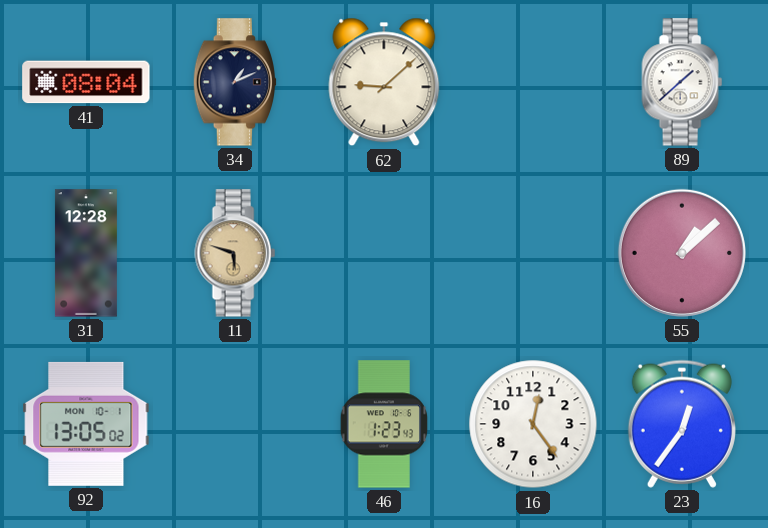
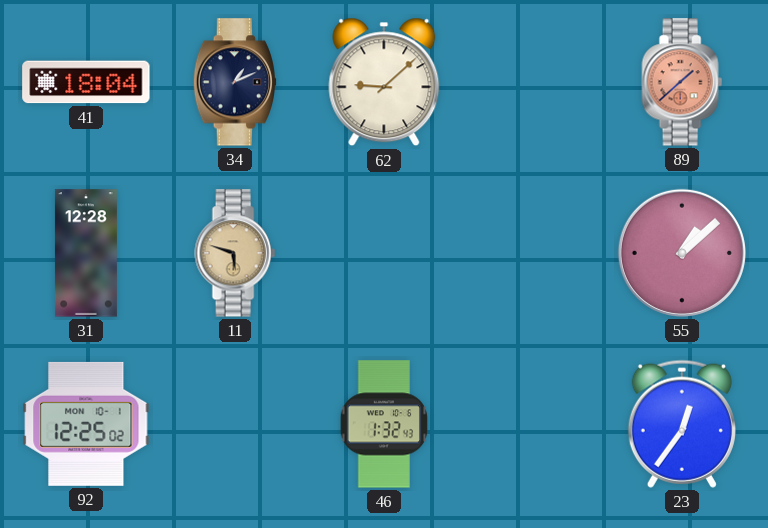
41: 08:04 -> 18:04
89 dial: white -> salmon
92: 13:05 -> 12:25
46: 1:23 -> 1:32
16: 12:24 -> none
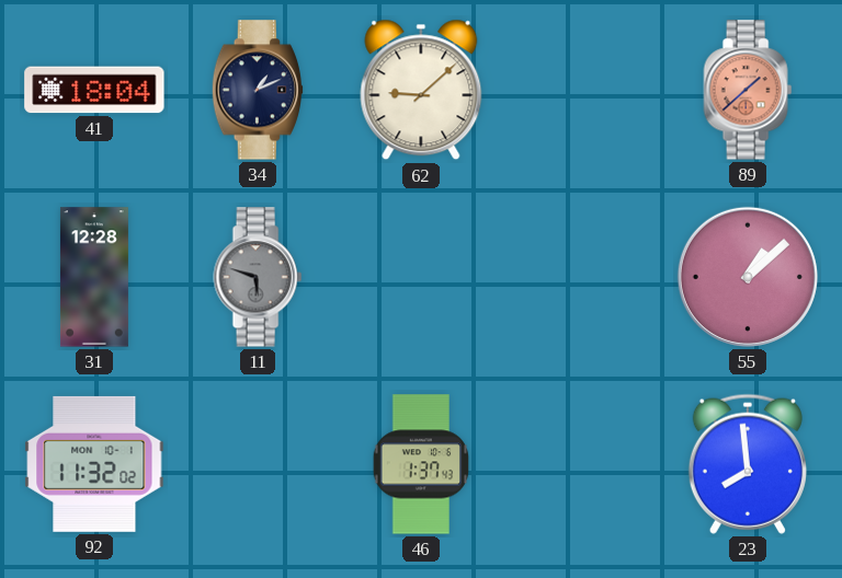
11 dial: champagne -> grey
92: 12:25 -> 11:32
46: 1:32 -> 1:37
23: 12:36 -> 7:59
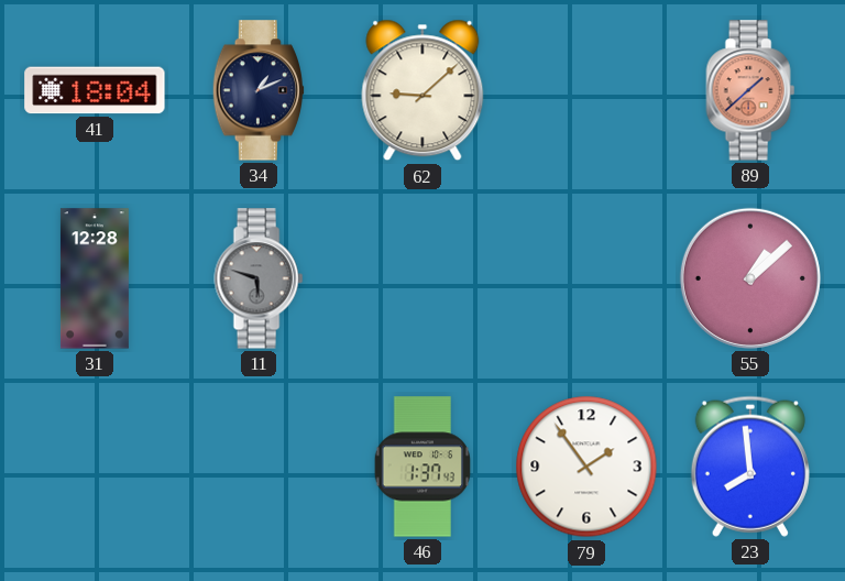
92: 11:32 -> none
79: none -> 1:54
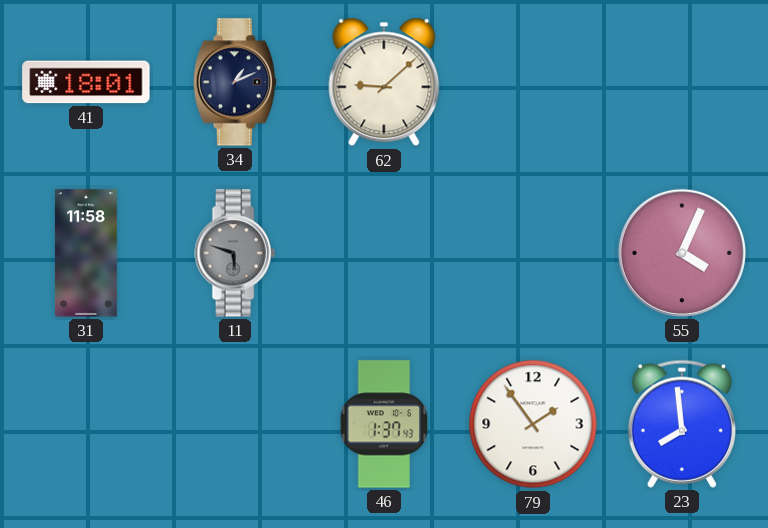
41: 18:04 -> 18:01
89: 1:38 -> none
31: 12:28 -> 11:58
55: 1:08 -> 4:04
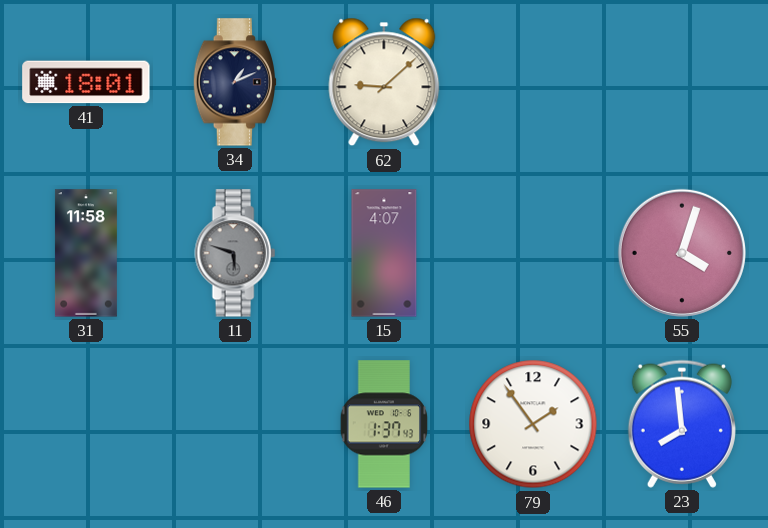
15: none -> 4:07
55: 4:04 -> 4:03
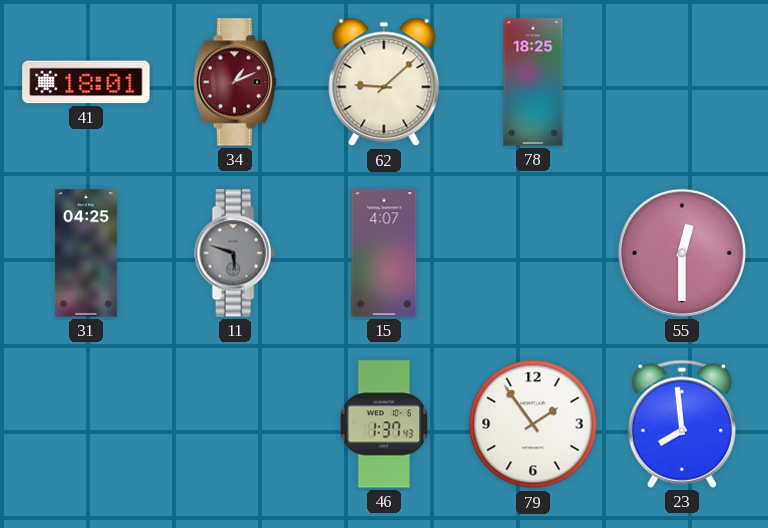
34 dial: navy -> burgundy
78: none -> 18:25
31: 11:58 -> 04:25
55: 4:03 -> 12:30
